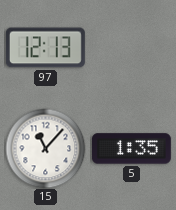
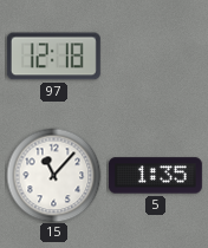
97: 12:13 -> 12:18
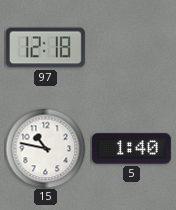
15: 11:07 -> 10:47
5: 1:35 -> 1:40
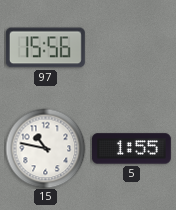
97: 12:18 -> 15:56
5: 1:40 -> 1:55
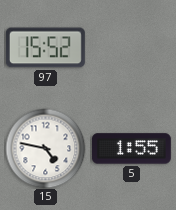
97: 15:56 -> 15:52
15: 10:47 -> 4:47
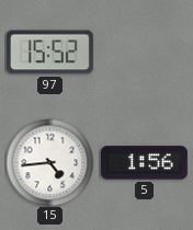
15: 4:47 -> 4:44
5: 1:55 -> 1:56
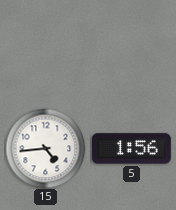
97: 15:52 -> none
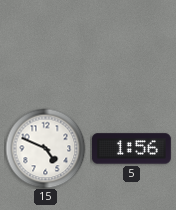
15: 4:44 -> 4:49
